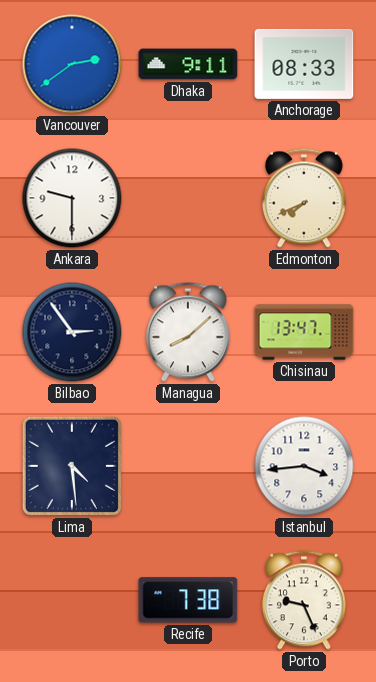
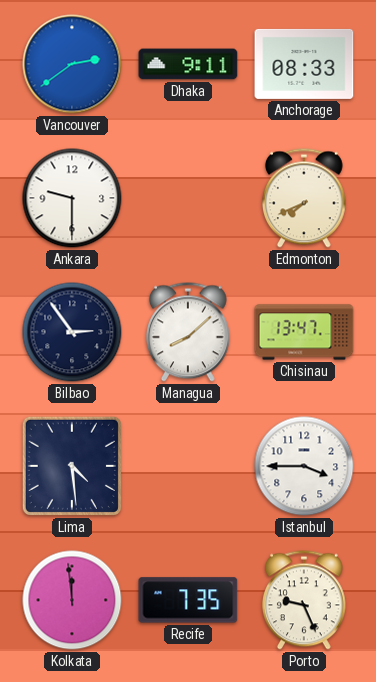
Istanbul: 3:44 -> 3:45
Kolkata: none -> 11:59
Recife: 7:38 -> 7:35
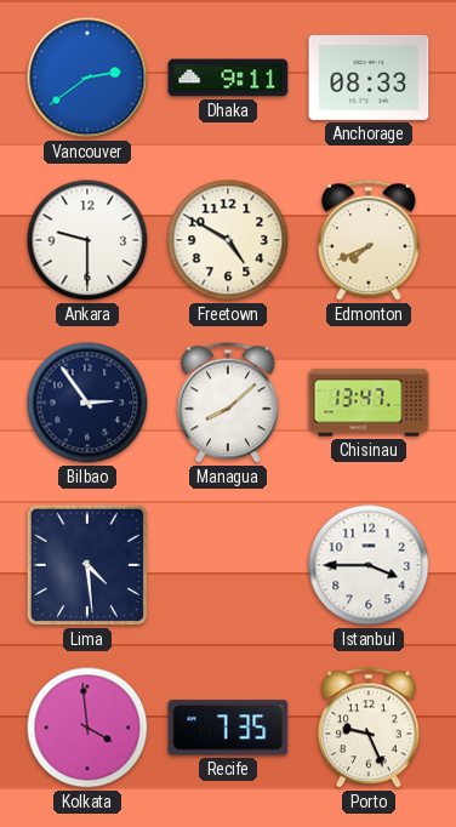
Freetown: none -> 4:50
Kolkata: 11:59 -> 3:59
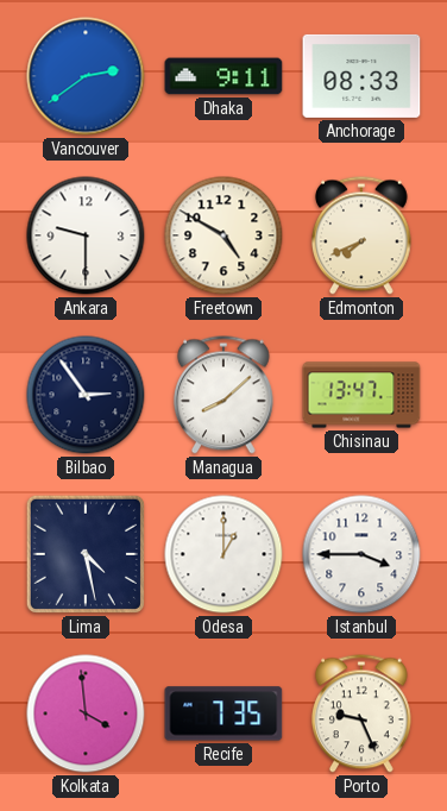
Lima: 4:29 -> 4:28
Odesa: none -> 1:00
